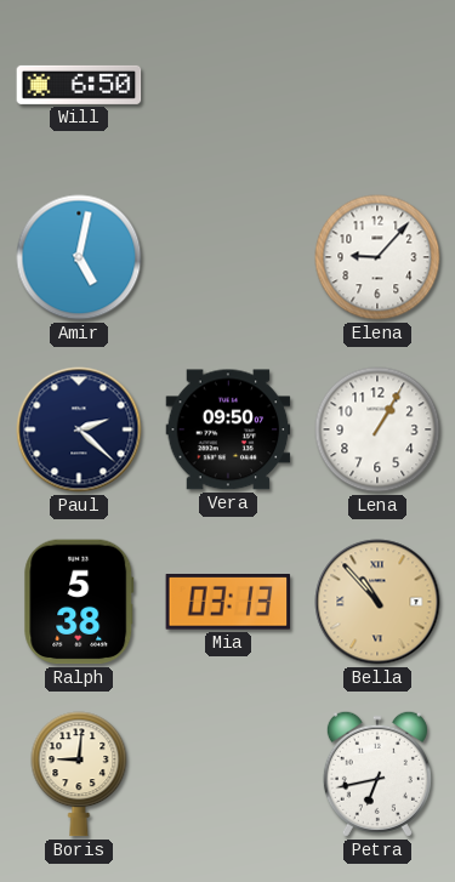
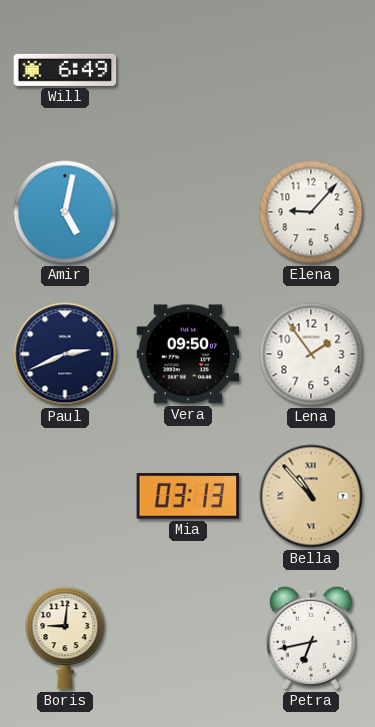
Will: 6:50 -> 6:49
Paul: 2:22 -> 2:41
Lena: 1:05 -> 1:54
Ralph: 5:38 -> none
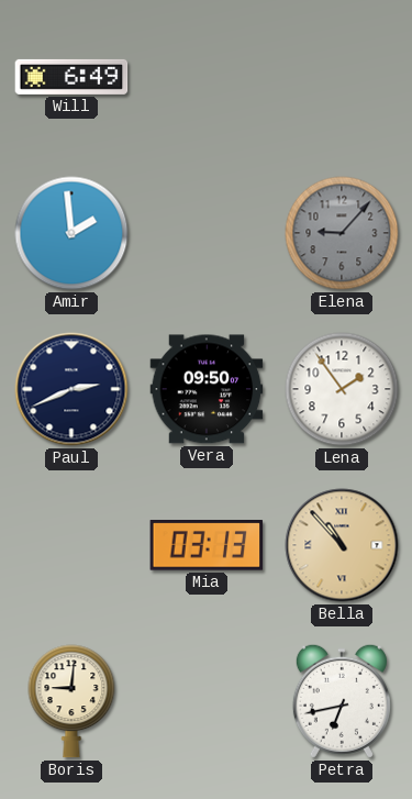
Amir: 5:02 -> 1:59
Elena dial: white -> grey
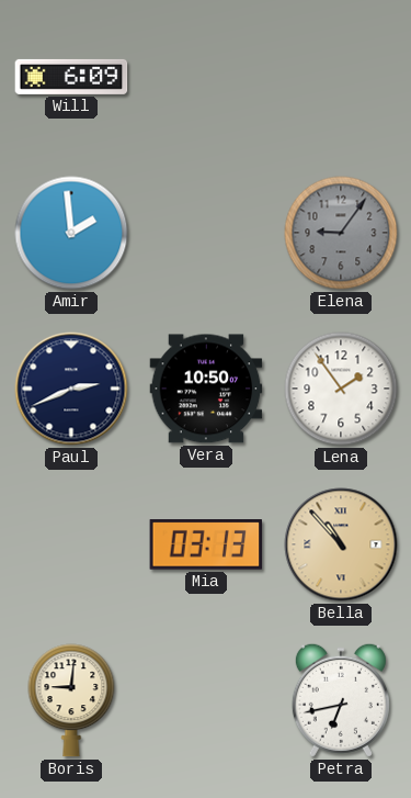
Will: 6:49 -> 6:09
Elena: 9:07 -> 9:06
Vera: 09:50 -> 10:50
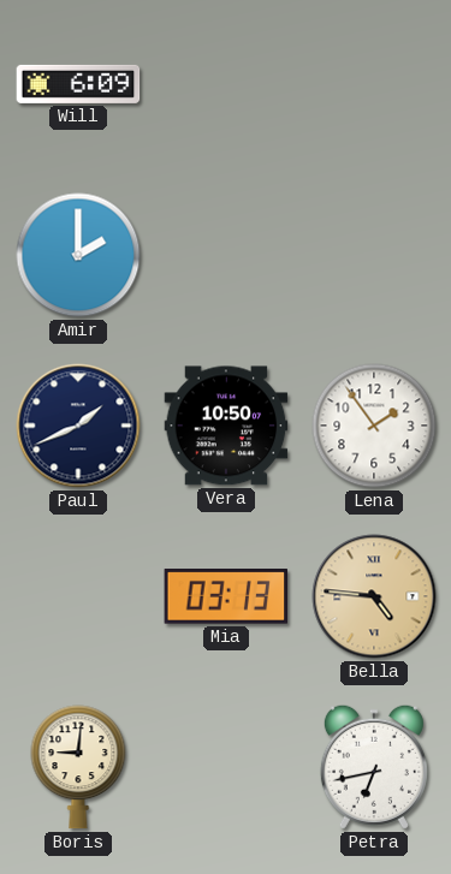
Amir: 1:59 -> 2:00
Elena: 9:06 -> none
Paul: 2:41 -> 1:41
Bella: 10:53 -> 4:46
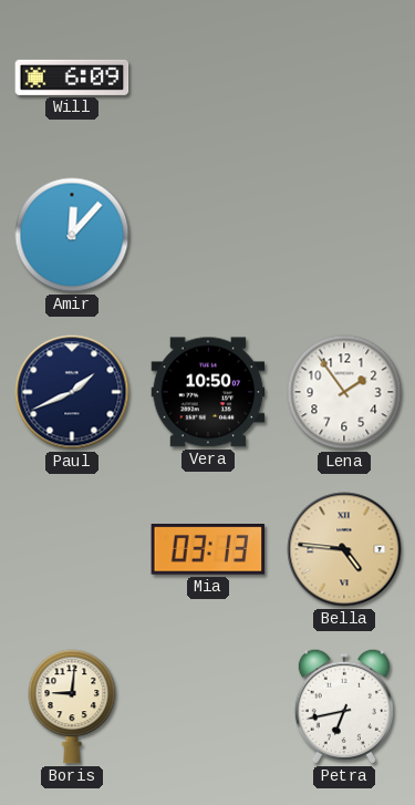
Amir: 2:00 -> 12:07
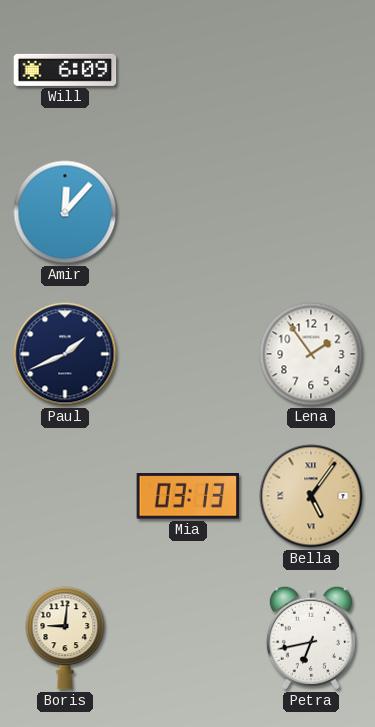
Vera: 10:50 -> none
Bella: 4:46 -> 5:06
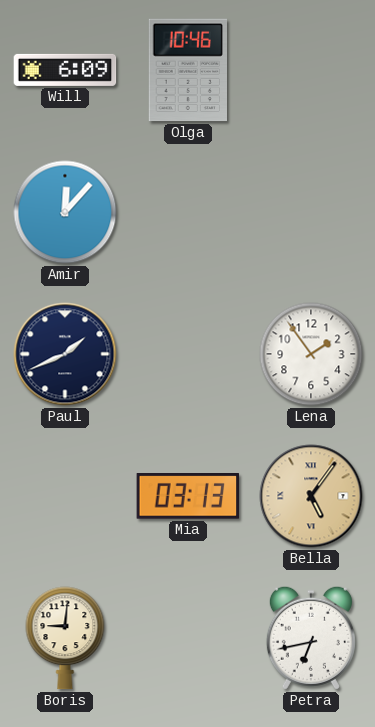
Olga: none -> 10:46
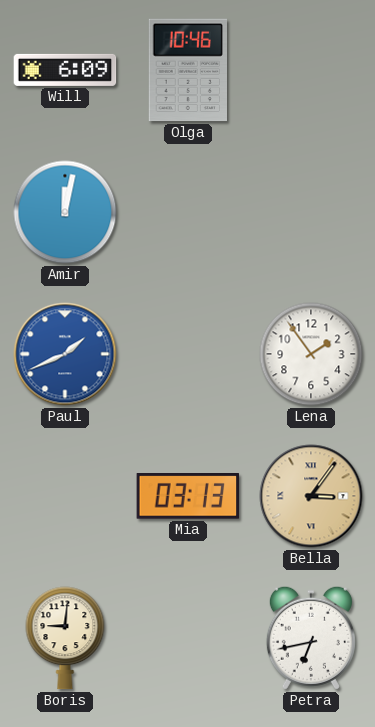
Amir: 12:07 -> 12:02
Paul dial: navy -> blue
Bella: 5:06 -> 3:06
